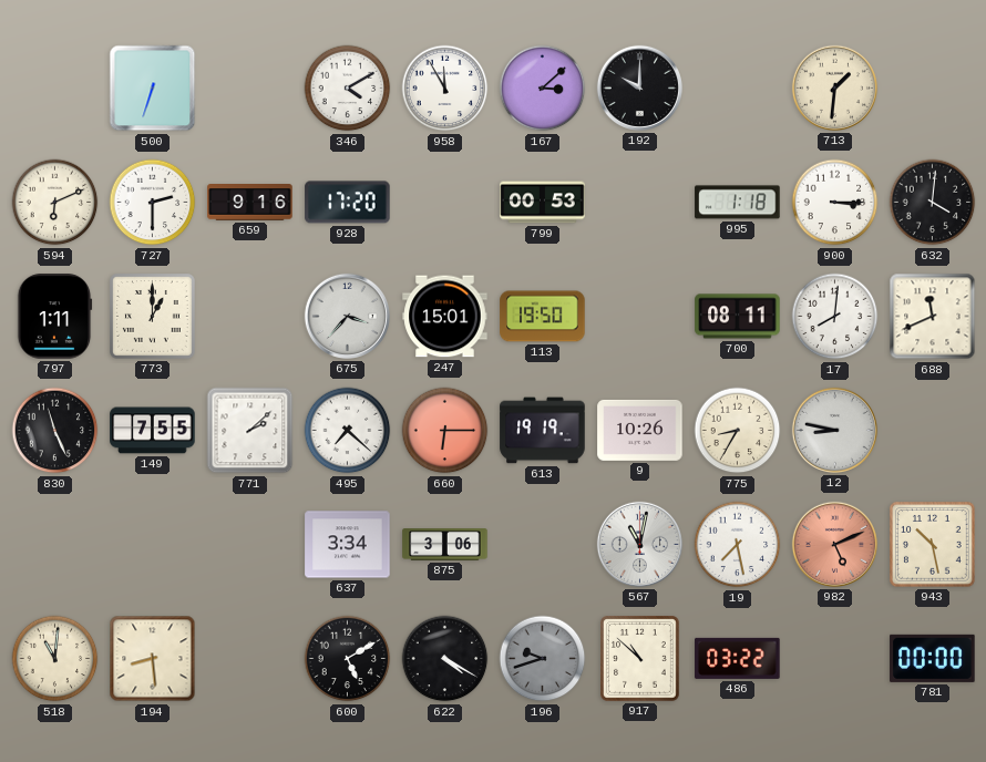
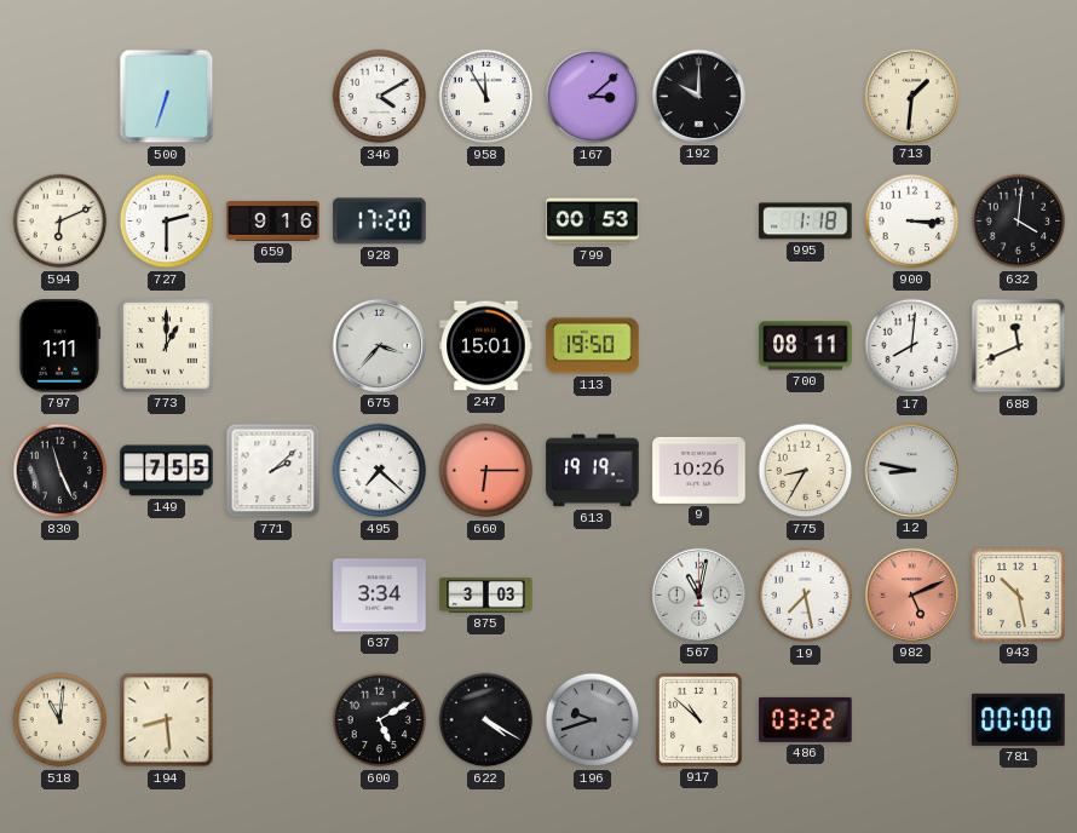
875: 3:06 -> 3:03
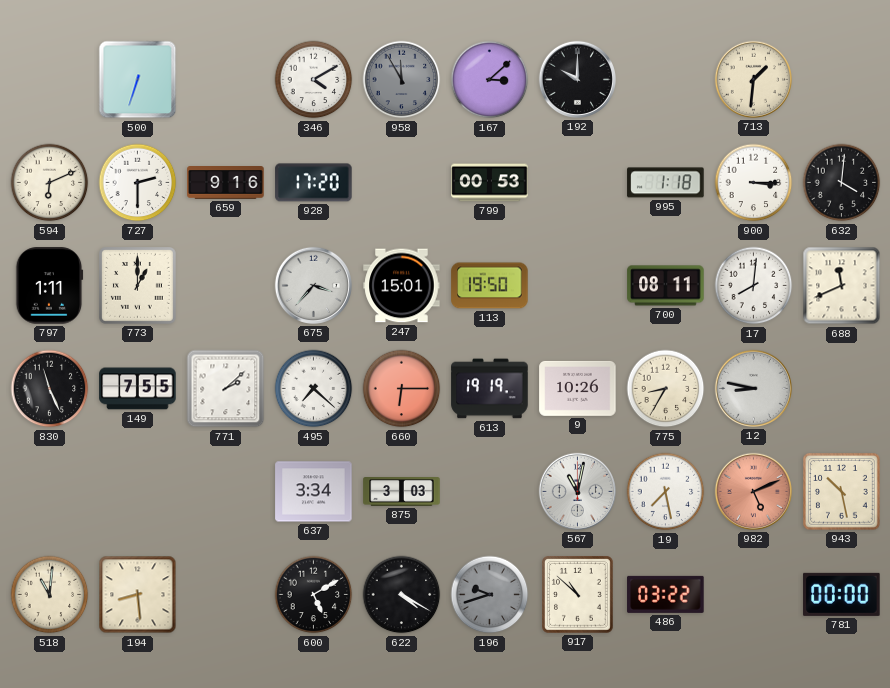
958 dial: white -> grey
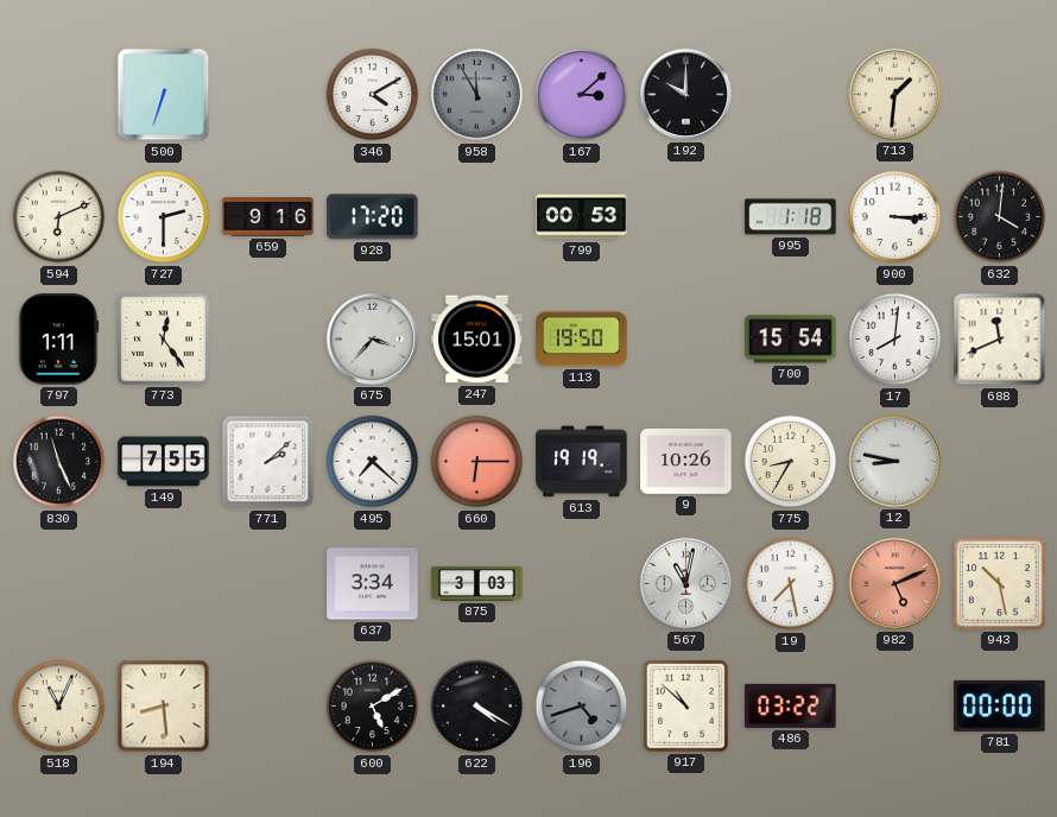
773: 1:00 -> 12:24
700: 08:11 -> 15:54
518: 11:01 -> 11:04
196: 9:42 -> 4:42
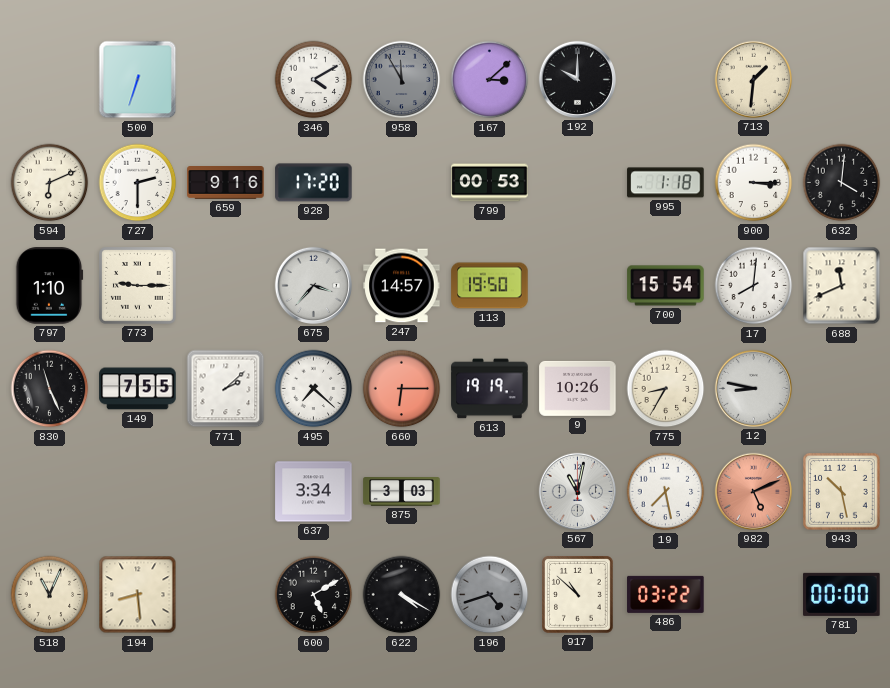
797: 1:11 -> 1:10
773: 12:24 -> 9:15
247: 15:01 -> 14:57
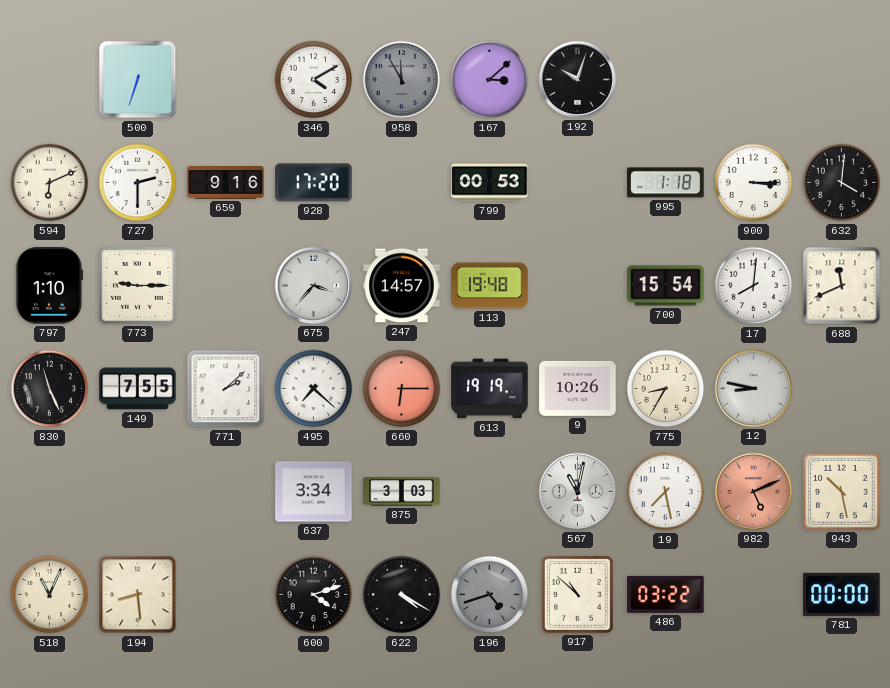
192: 10:00 -> 10:03
713: 1:31 -> none
113: 19:50 -> 19:48
600: 5:10 -> 4:12
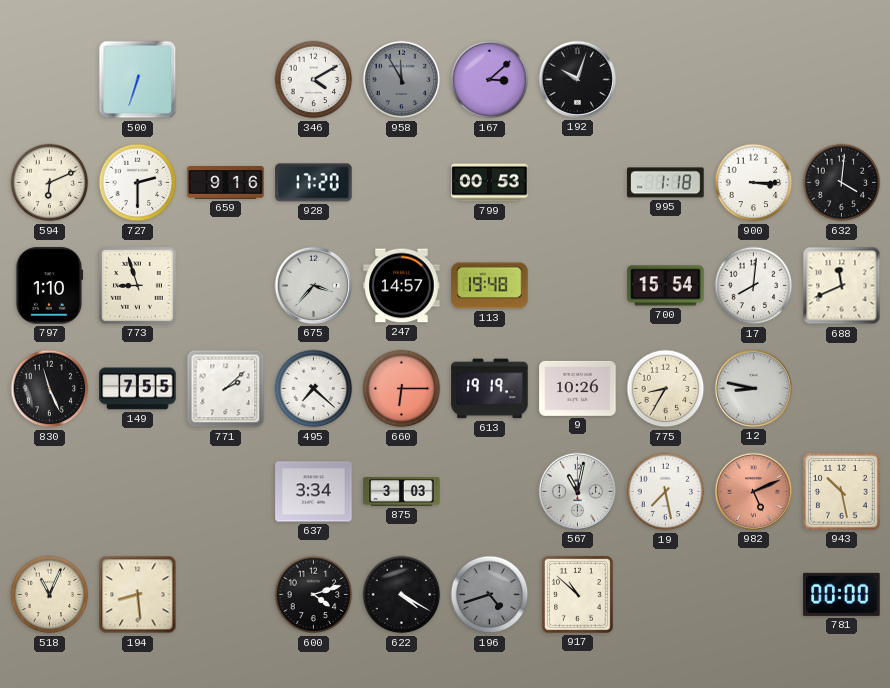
773: 9:15 -> 8:57
486: 03:22 -> none
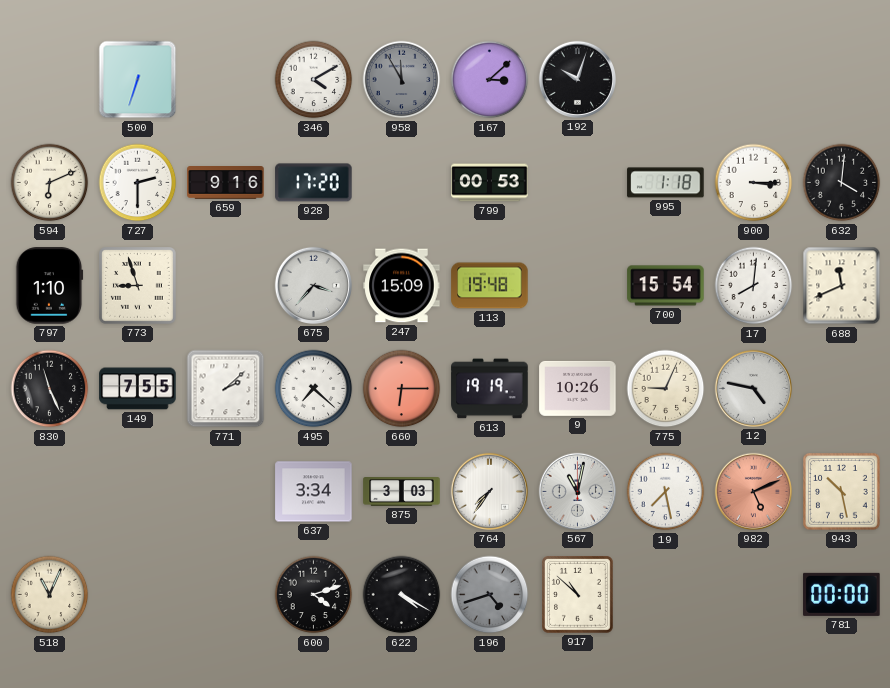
247: 14:57 -> 15:09
775: 8:35 -> 9:04
12: 8:47 -> 4:47
764: none -> 7:36
194: 8:29 -> none
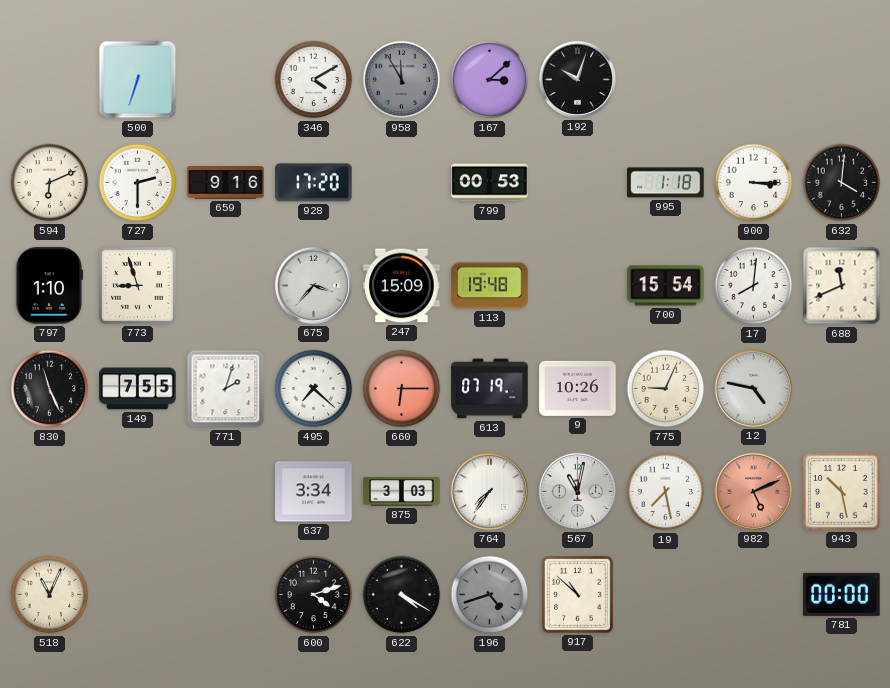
771: 2:08 -> 2:03
613: 19:19 -> 07:19
